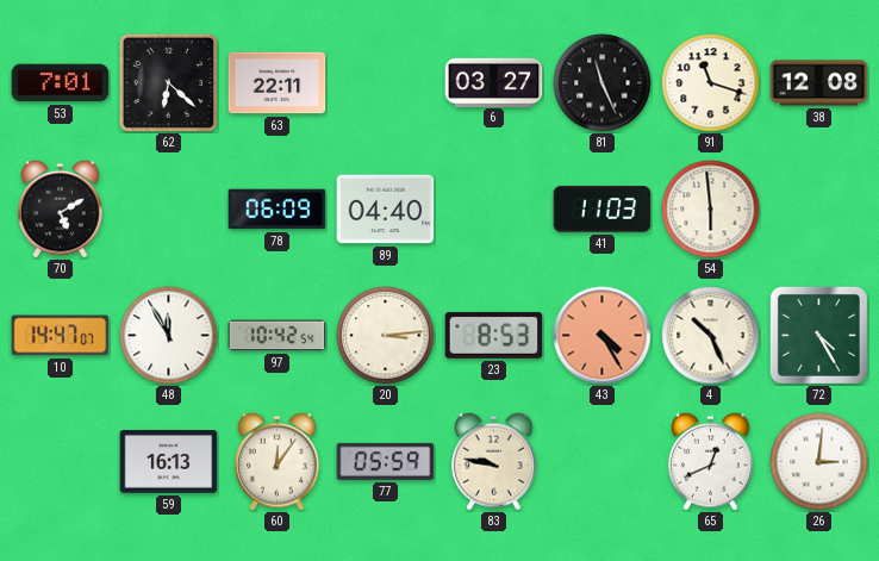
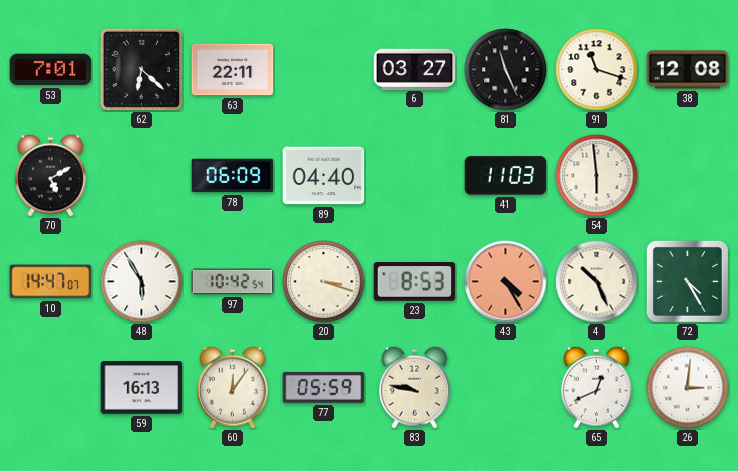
48: 11:55 -> 5:55
20: 3:14 -> 3:18
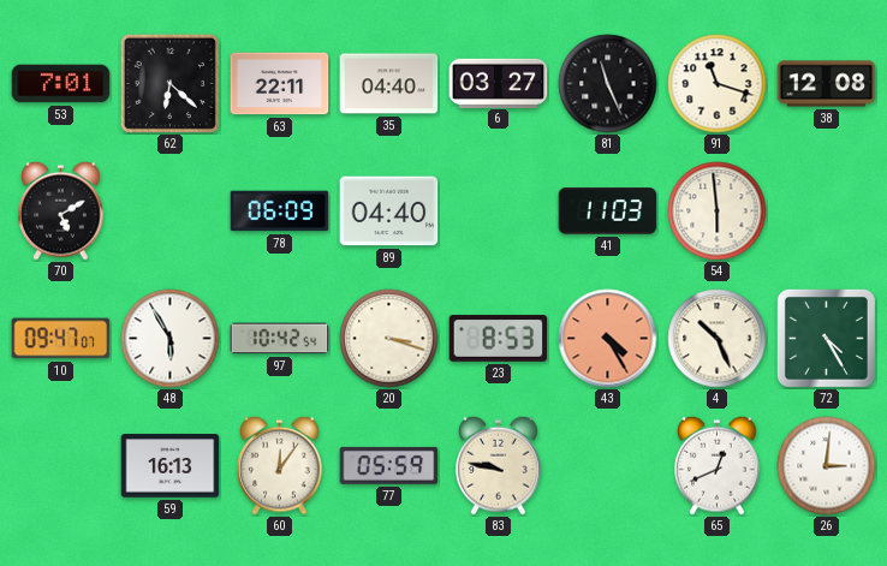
35: none -> 04:40
10: 14:47 -> 09:47
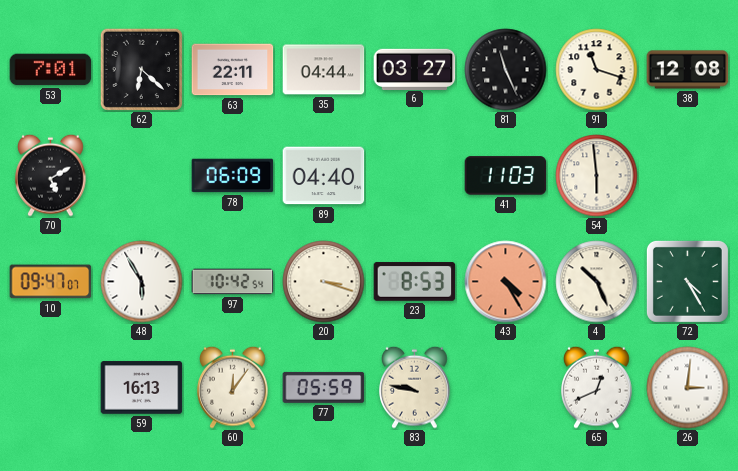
35: 04:40 -> 04:44
